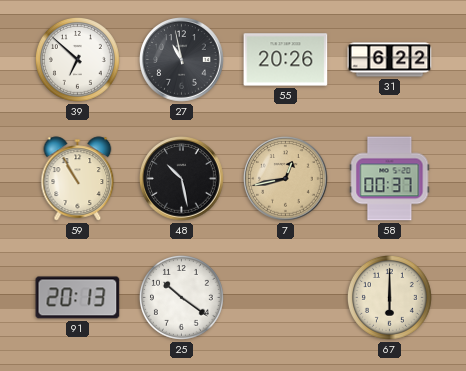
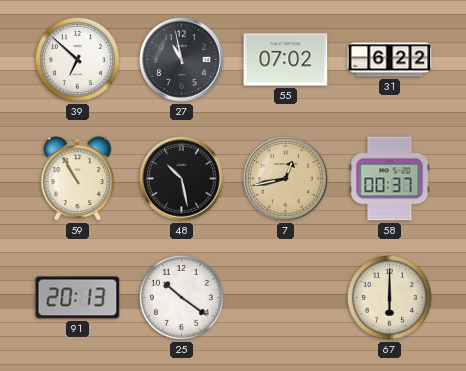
55: 20:26 -> 07:02
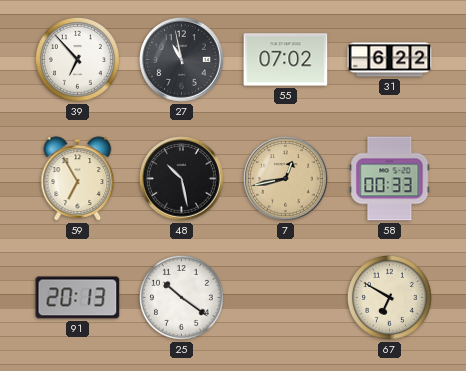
39: 6:52 -> 6:53
59: 10:55 -> 6:55
58: 00:37 -> 00:33
67: 6:00 -> 6:50
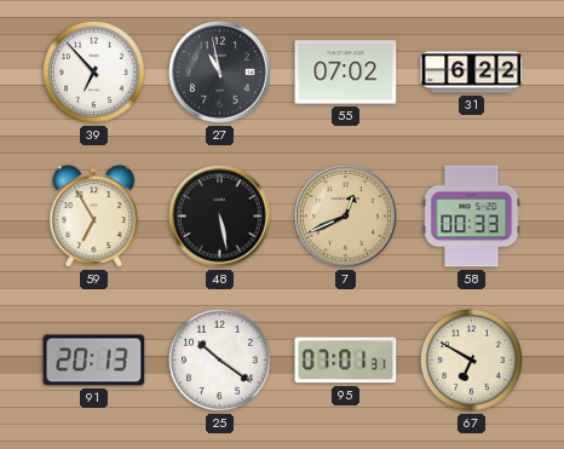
48: 10:28 -> 5:28
7: 12:43 -> 12:41
95: none -> 07:01
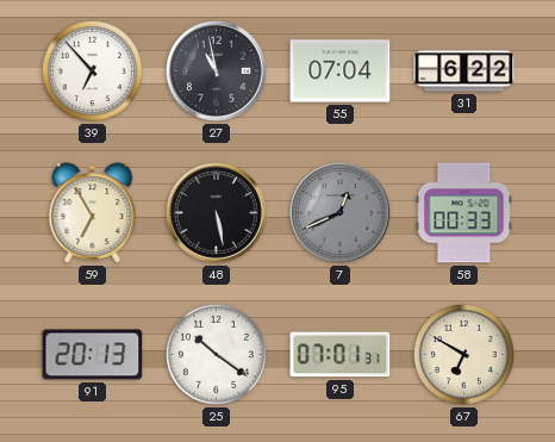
55: 07:02 -> 07:04
7 dial: champagne -> grey
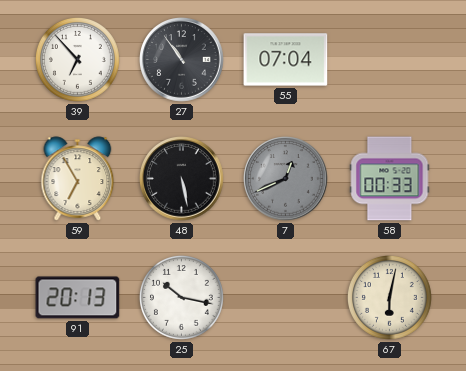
27: 10:58 -> 10:54
31: 6:22 -> none
25: 10:21 -> 10:17
95: 07:01 -> none
67: 6:50 -> 6:02
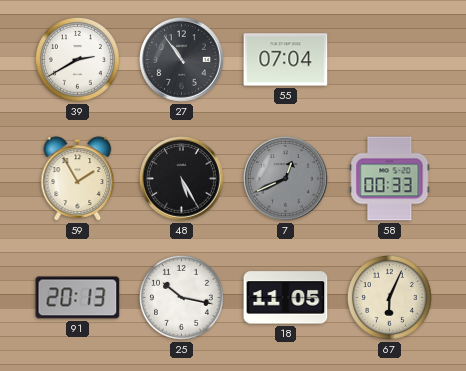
39: 6:53 -> 2:40
59: 6:55 -> 1:55
48: 5:28 -> 5:25
18: none -> 11:05
67: 6:02 -> 6:04
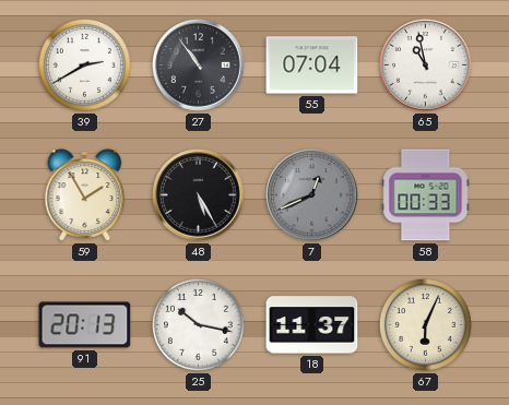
65: none -> 10:58
18: 11:05 -> 11:37
